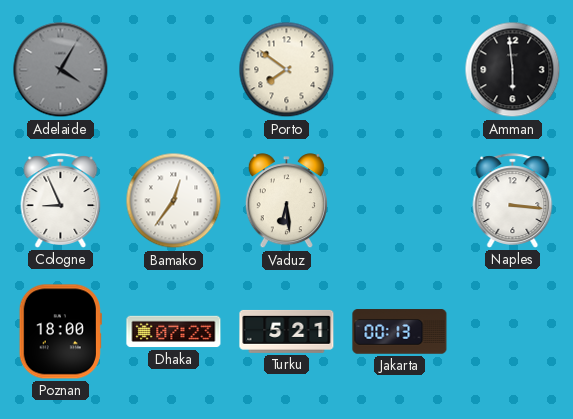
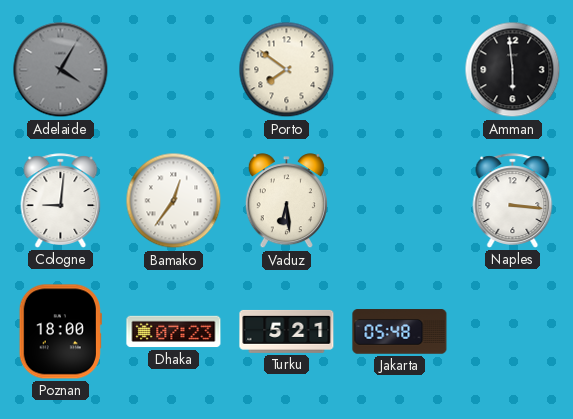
Cologne: 8:56 -> 9:01
Jakarta: 00:13 -> 05:48
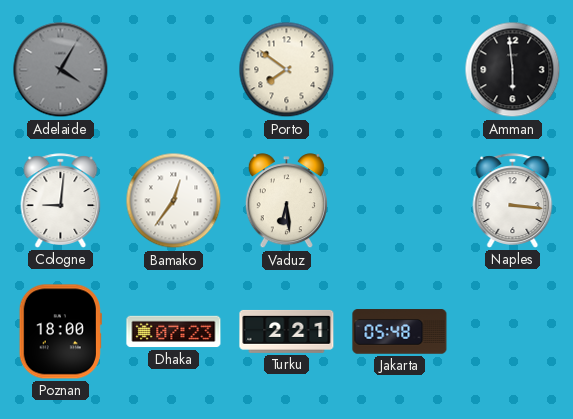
Turku: 5:21 -> 2:21
